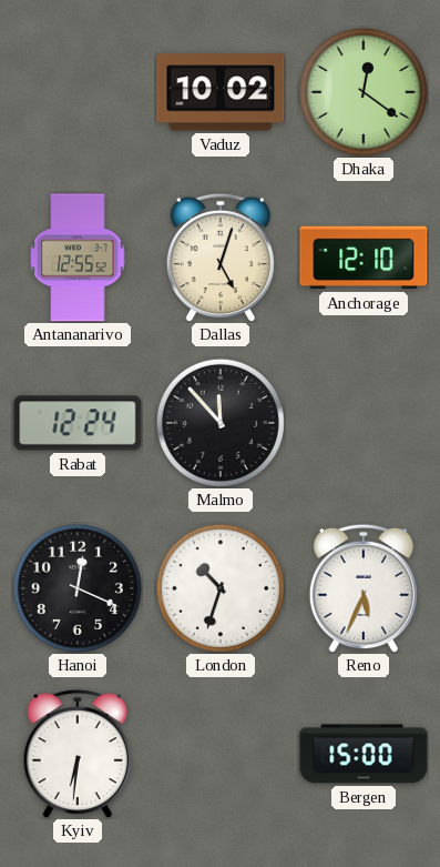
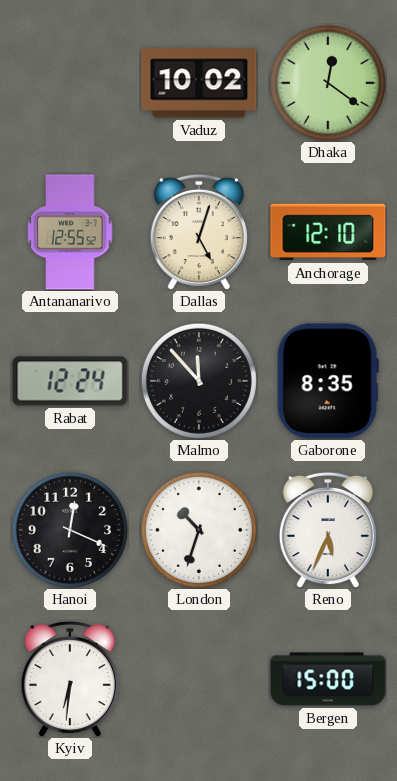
Gaborone: none -> 8:35
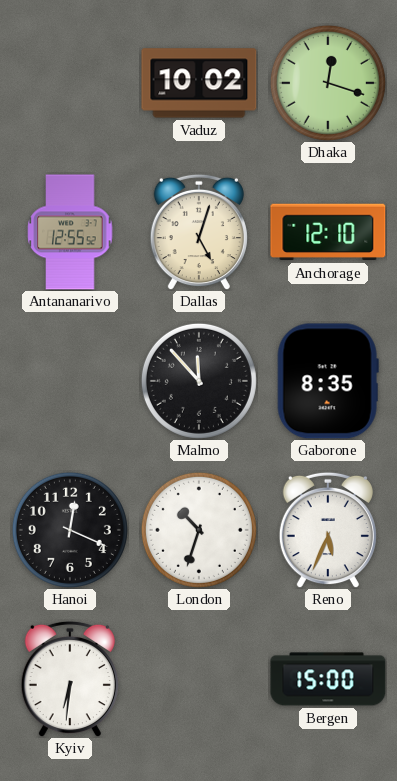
Dhaka: 12:21 -> 12:18
Rabat: 12:24 -> none
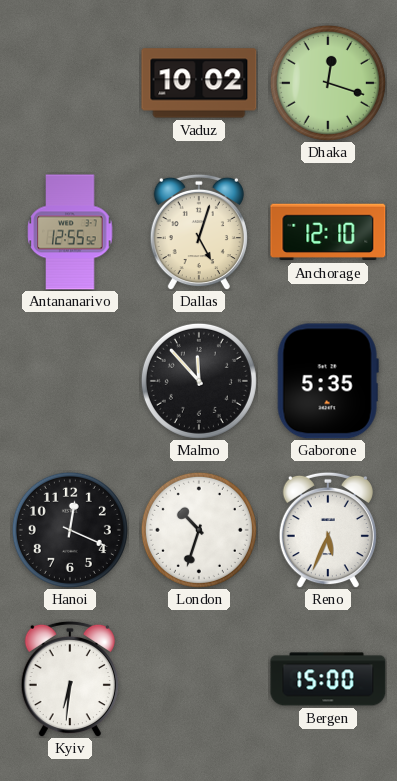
Gaborone: 8:35 -> 5:35
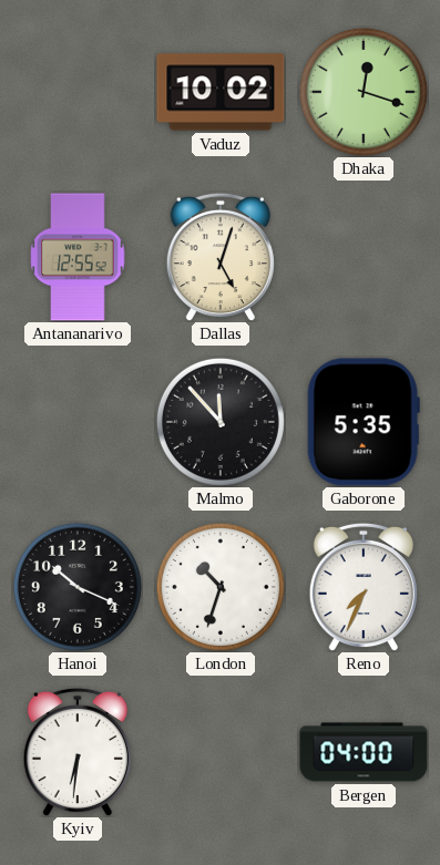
Anchorage: 12:10 -> none
Hanoi: 12:19 -> 10:19
Reno: 5:34 -> 7:34
Bergen: 15:00 -> 04:00
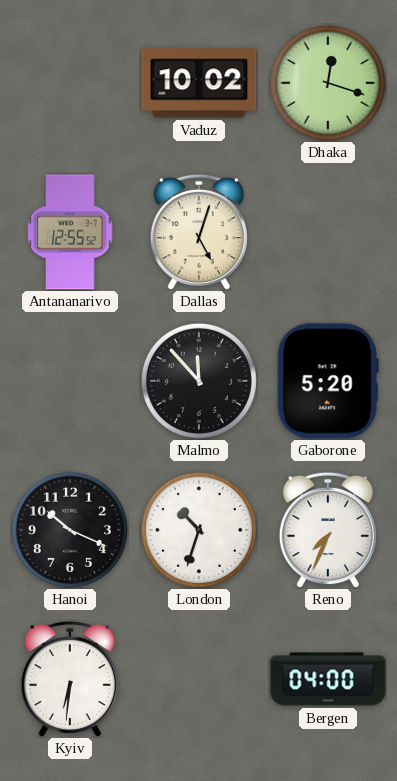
Gaborone: 5:35 -> 5:20
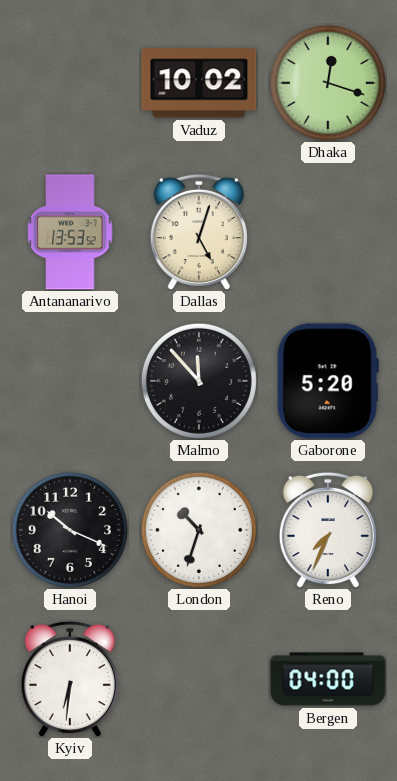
Antananarivo: 12:55 -> 13:53
